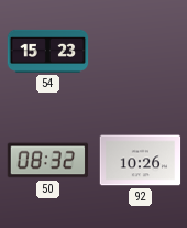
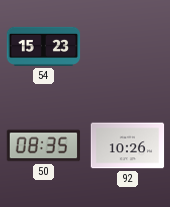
50: 08:32 -> 08:35
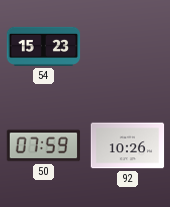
50: 08:35 -> 07:59
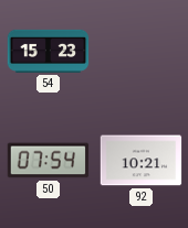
50: 07:59 -> 07:54
92: 10:26 -> 10:21
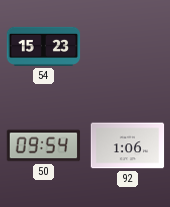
50: 07:54 -> 09:54
92: 10:21 -> 1:06
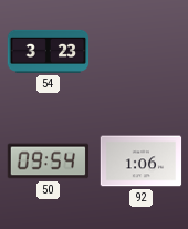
54: 15:23 -> 3:23
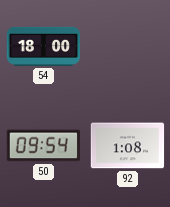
54: 3:23 -> 18:00
92: 1:06 -> 1:08
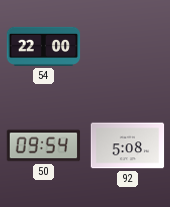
54: 18:00 -> 22:00
92: 1:08 -> 5:08
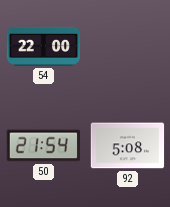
50: 09:54 -> 21:54
